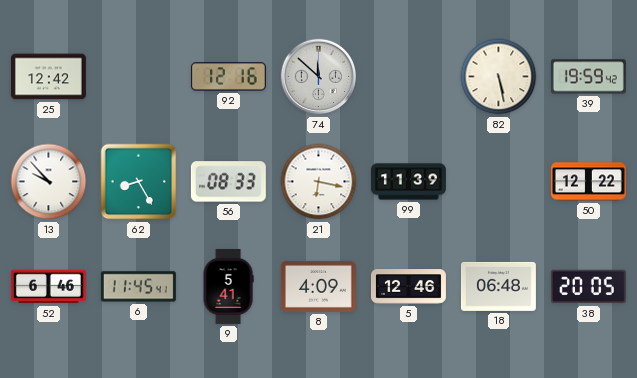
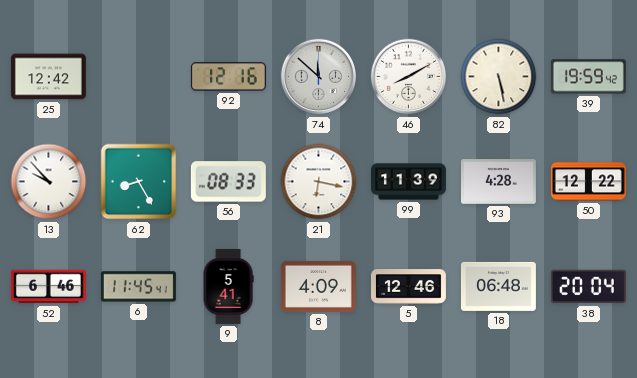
46: none -> 8:10
93: none -> 4:28
38: 20:05 -> 20:04
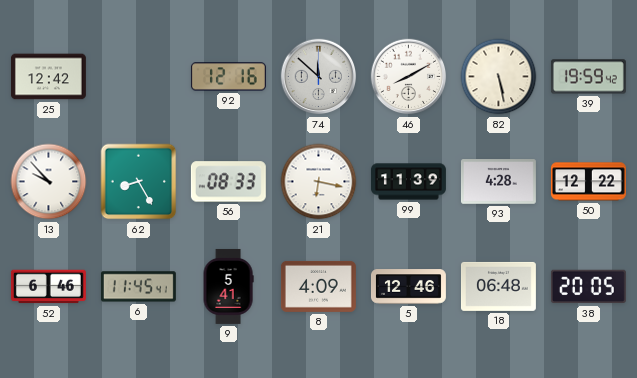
38: 20:04 -> 20:05
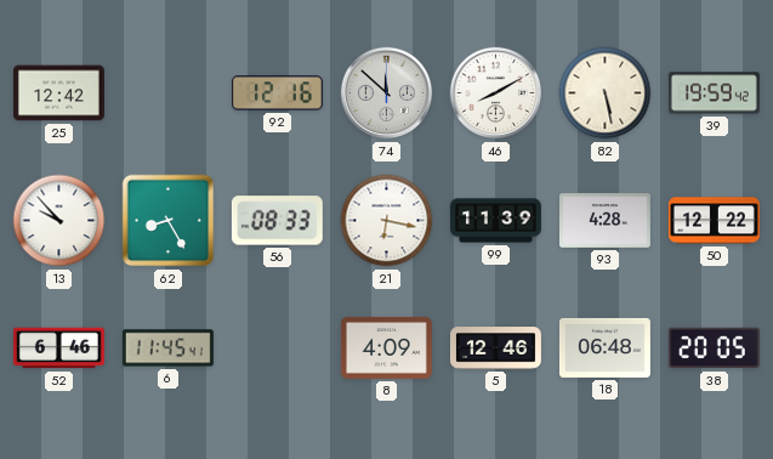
9: 5:41 -> none
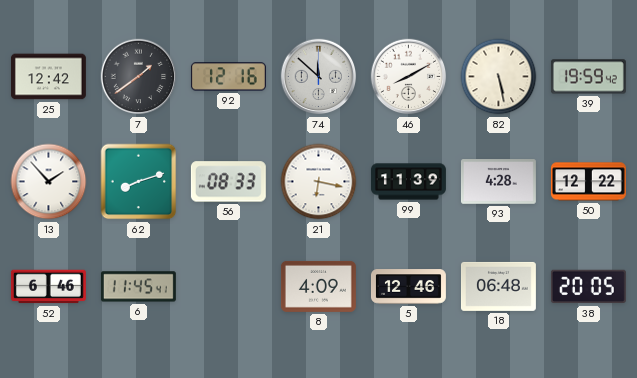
7: none -> 1:39
13: 9:53 -> 1:53
62: 8:25 -> 8:12
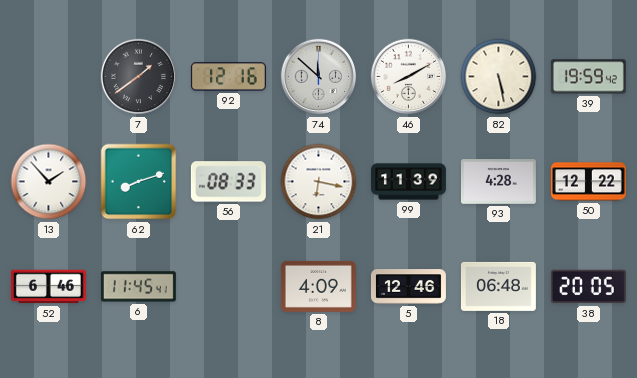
25: 12:42 -> none
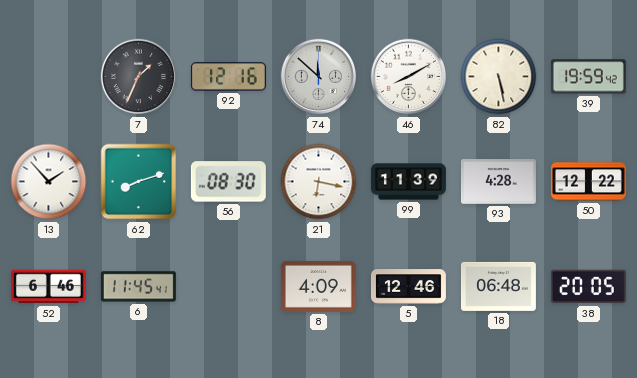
7: 1:39 -> 1:34
56: 08:33 -> 08:30
